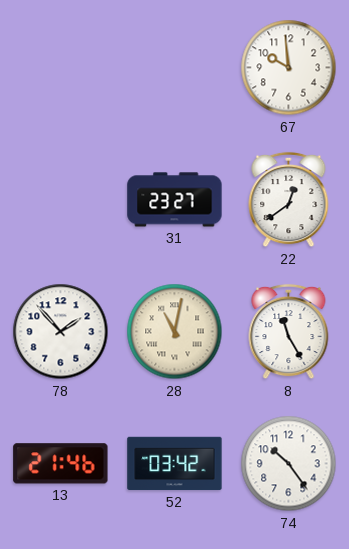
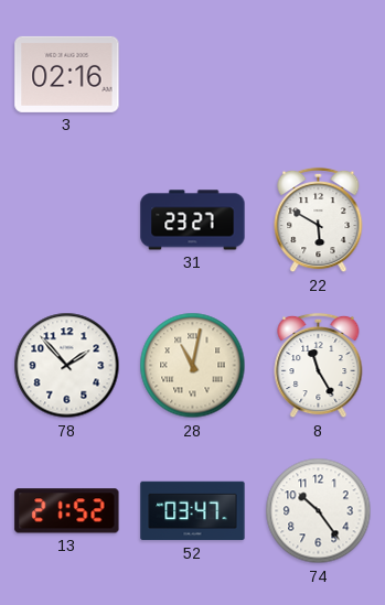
3: none -> 02:16
67: 9:59 -> none
22: 12:39 -> 5:50
13: 21:46 -> 21:52
52: 03:42 -> 03:47
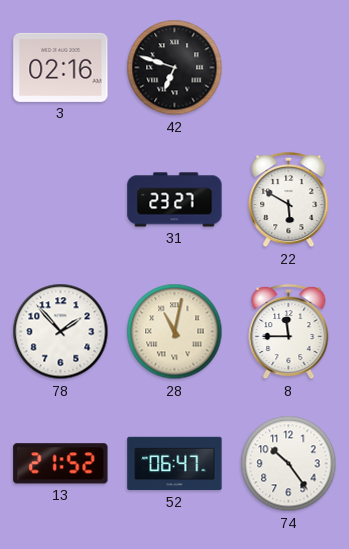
42: none -> 6:48
8: 11:25 -> 11:45
52: 03:47 -> 06:47
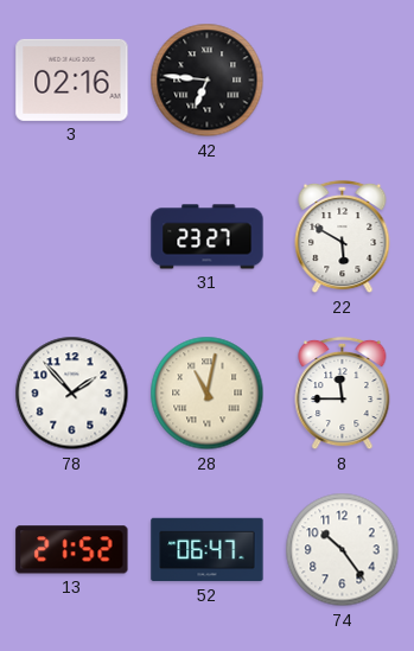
42: 6:48 -> 6:46
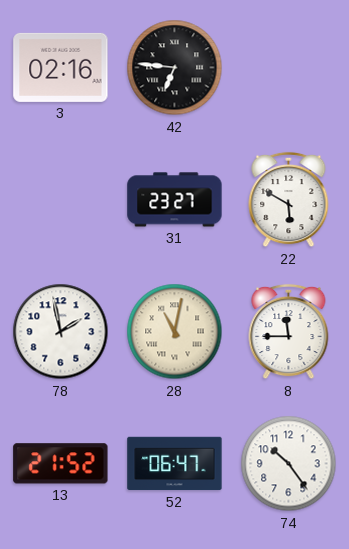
78: 1:53 -> 1:58
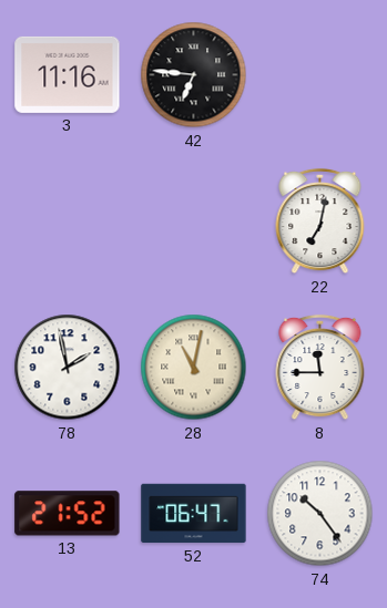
3: 02:16 -> 11:16
31: 23:27 -> none
22: 5:50 -> 7:02
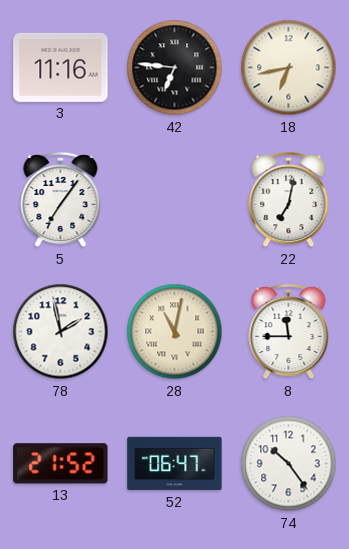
18: none -> 6:43
5: none -> 7:06
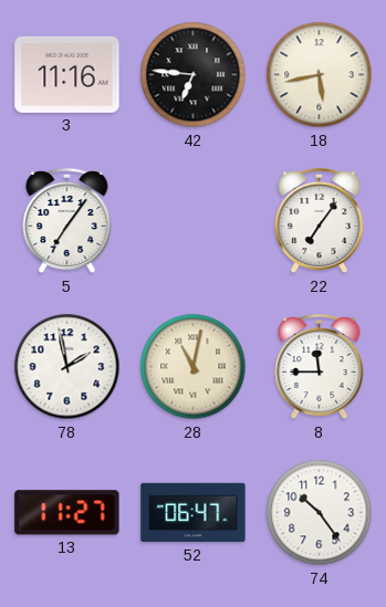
18: 6:43 -> 5:43
22: 7:02 -> 7:06
13: 21:52 -> 11:27
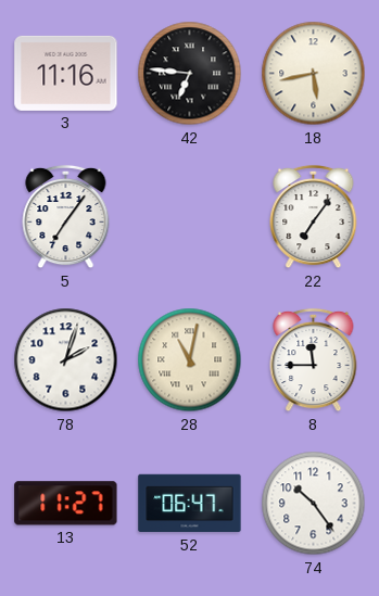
78: 1:58 -> 2:03
